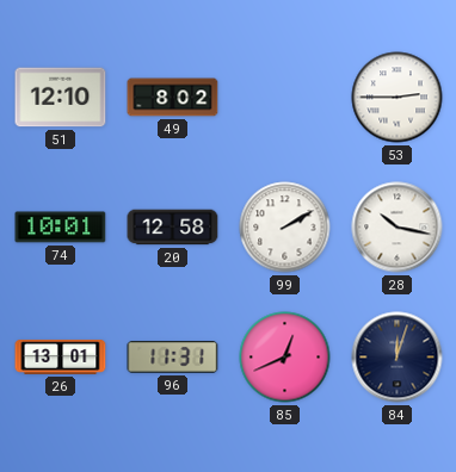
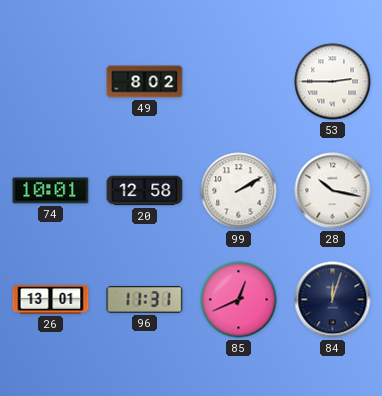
51: 12:10 -> none
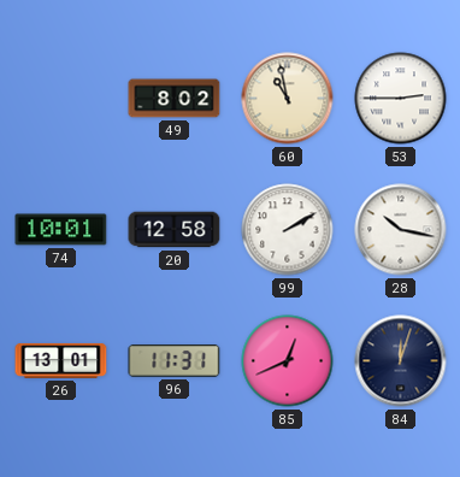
60: none -> 10:58
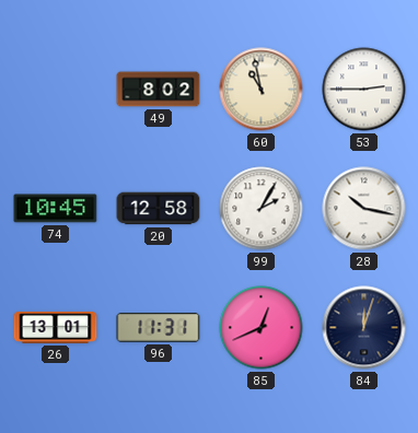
74: 10:01 -> 10:45
99: 2:10 -> 2:05
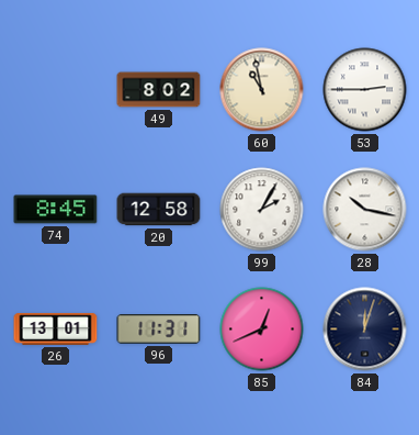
74: 10:45 -> 8:45
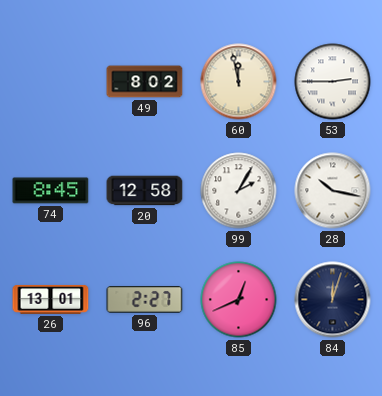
60: 10:58 -> 11:58
96: 11:31 -> 2:27
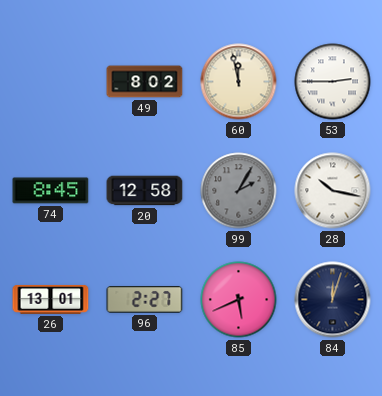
99 dial: white -> grey
85: 12:41 -> 5:41
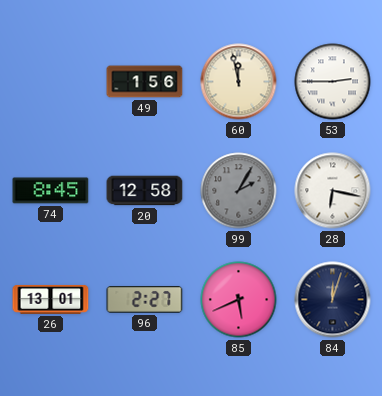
49: 8:02 -> 1:56
28: 10:17 -> 6:17
